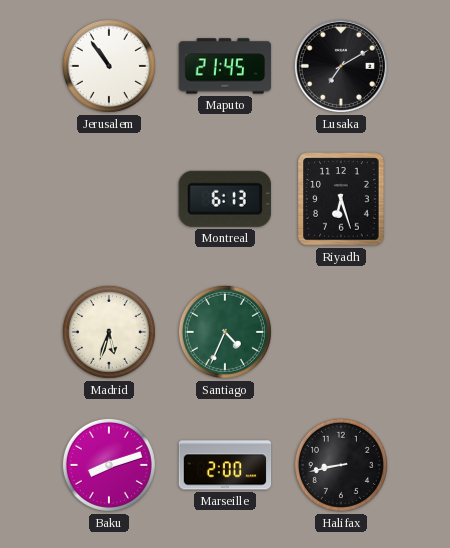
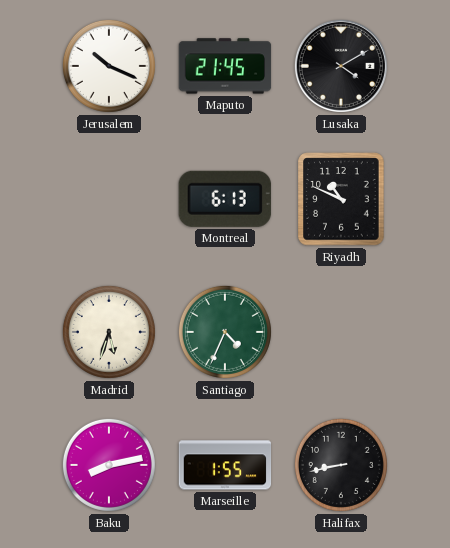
Jerusalem: 10:54 -> 10:19
Lusaka: 7:10 -> 4:10
Riyadh: 6:27 -> 10:49
Baku: 8:12 -> 8:13
Marseille: 2:00 -> 1:55
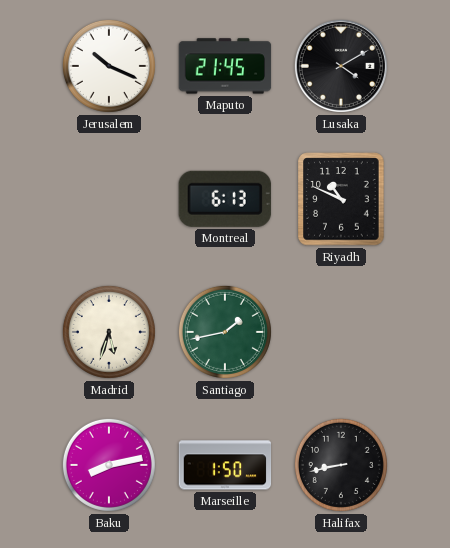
Santiago: 4:34 -> 1:43
Marseille: 1:55 -> 1:50
